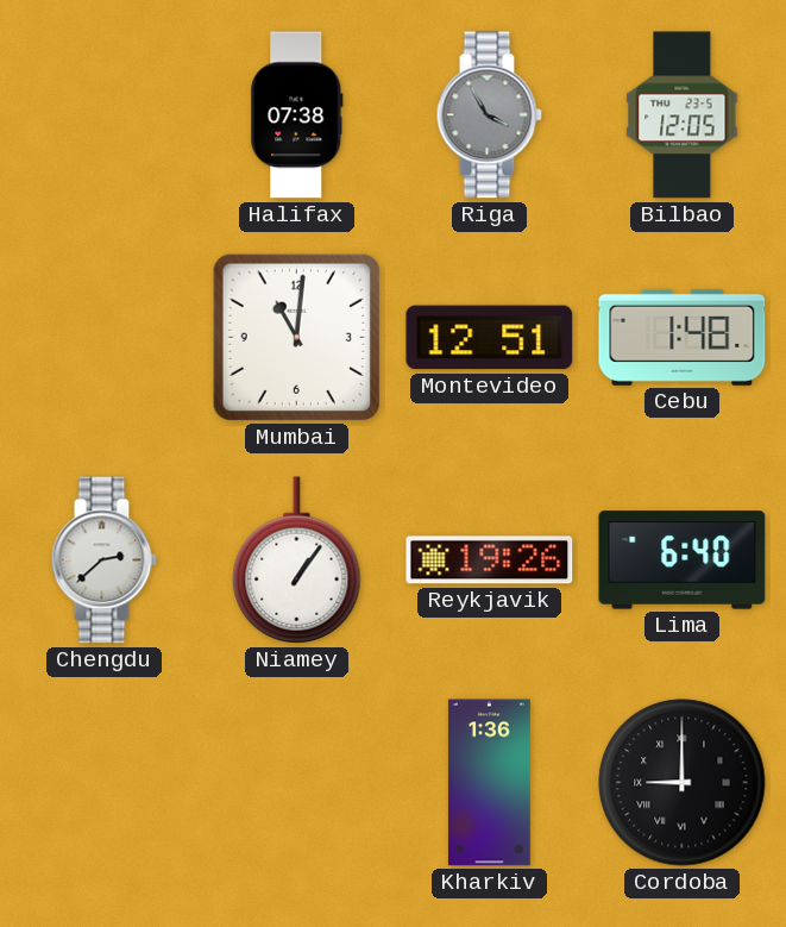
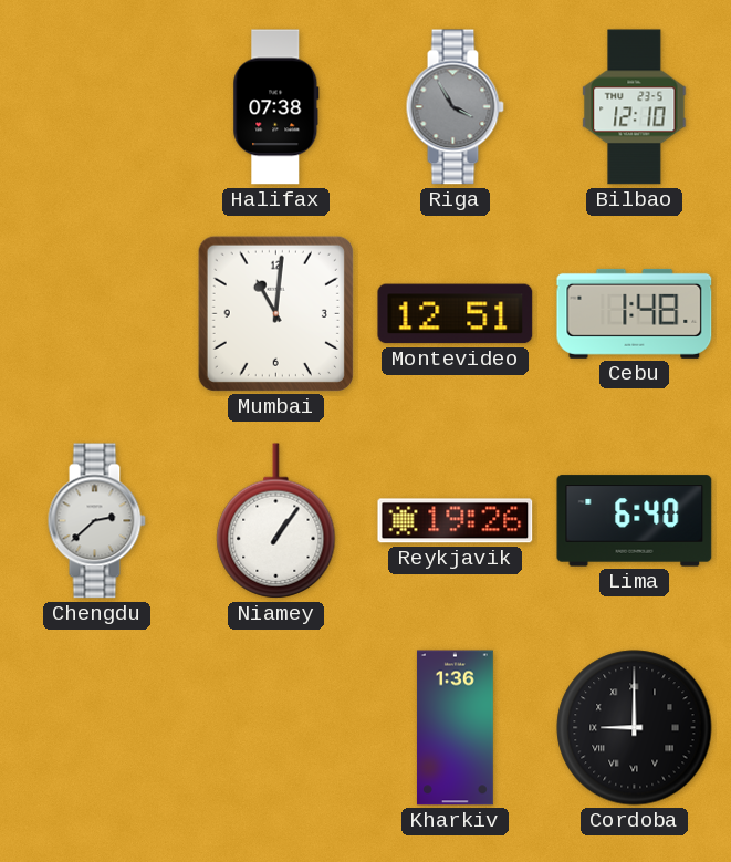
Bilbao: 12:05 -> 12:10
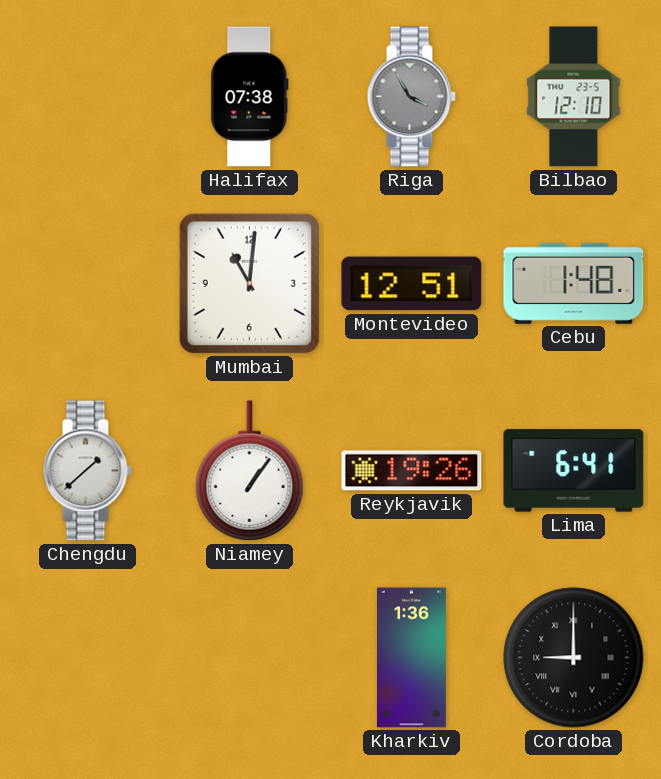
Chengdu: 2:38 -> 1:38
Lima: 6:40 -> 6:41
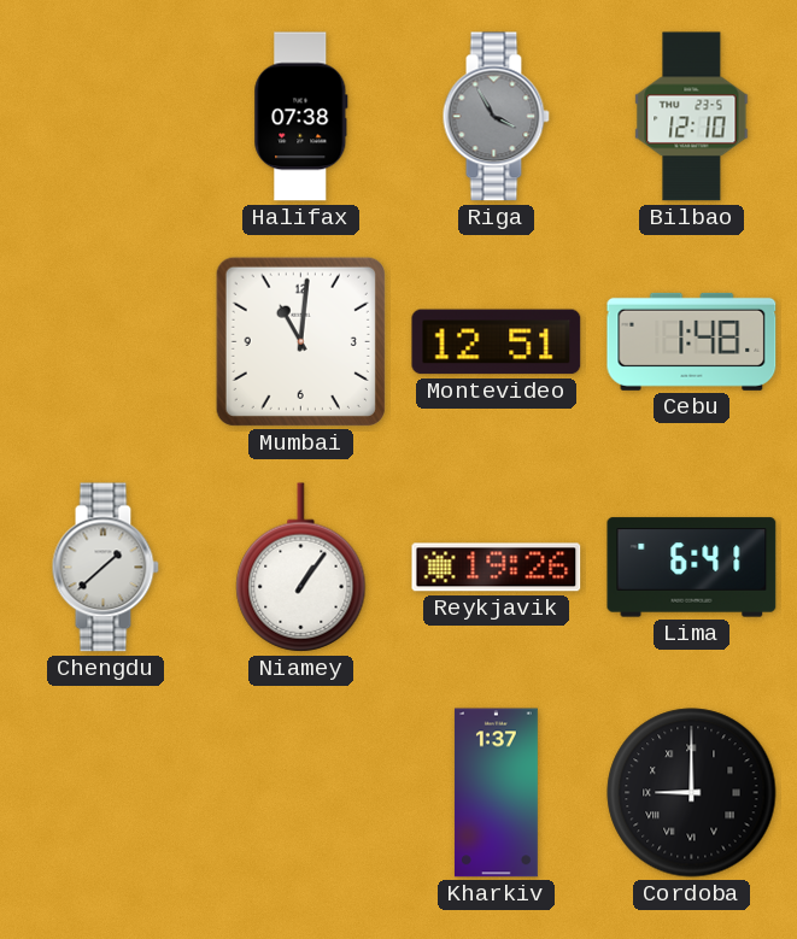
Kharkiv: 1:36 -> 1:37
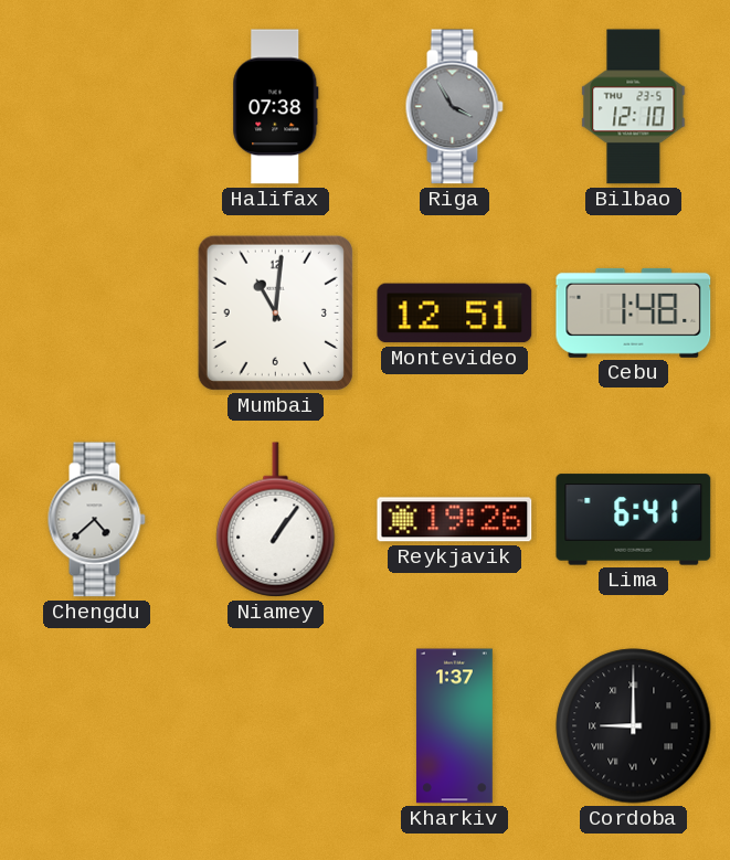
Chengdu: 1:38 -> 4:38
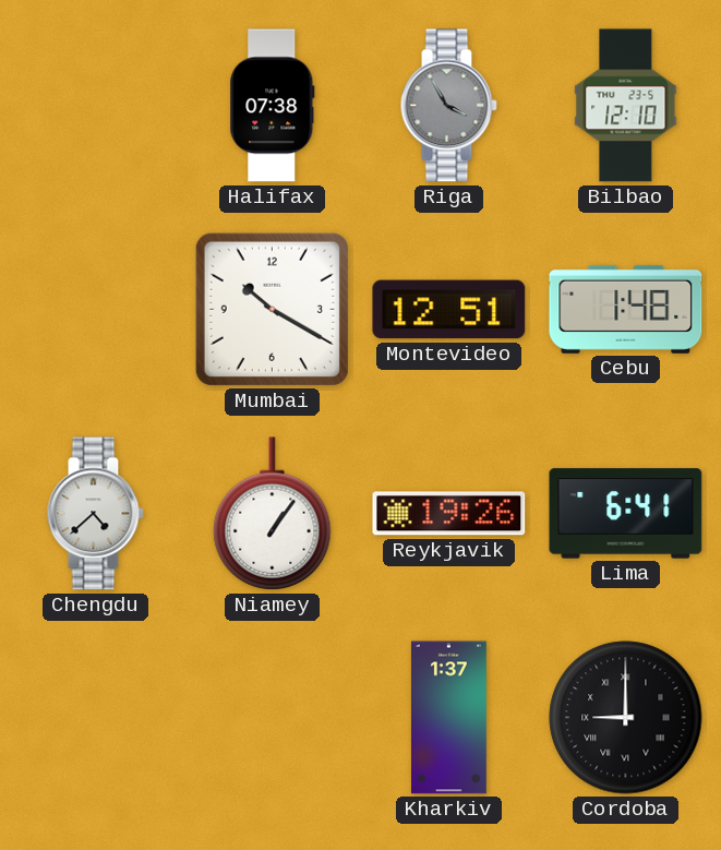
Mumbai: 11:01 -> 10:20
